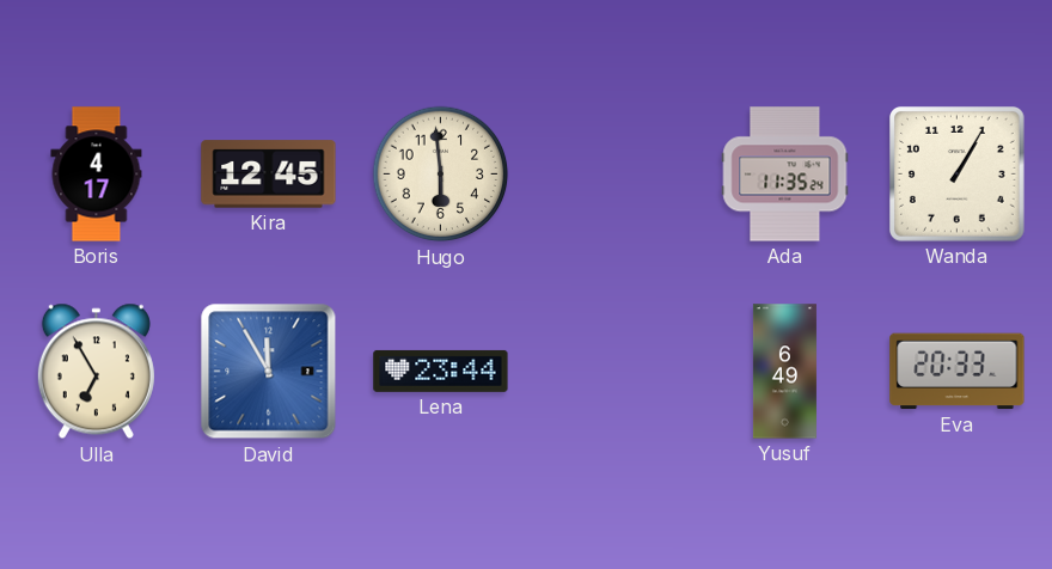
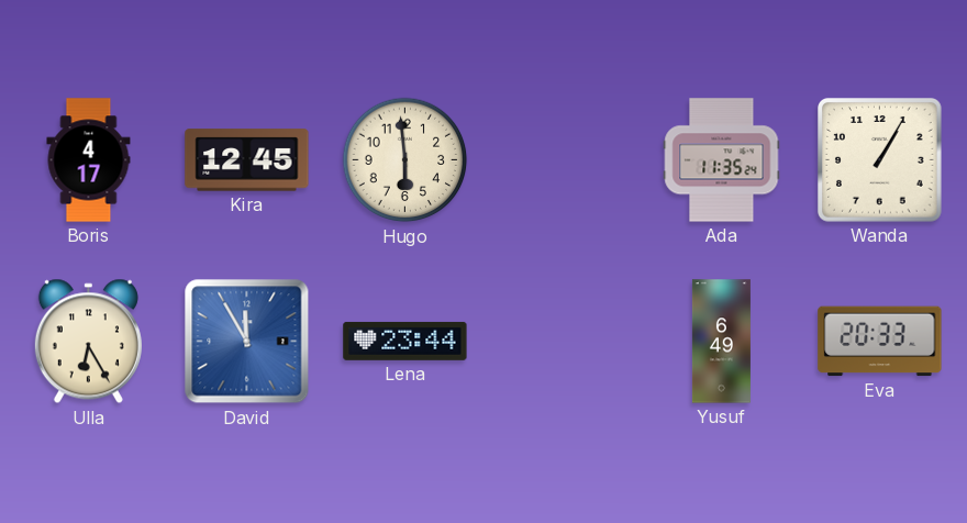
Ulla: 6:55 -> 6:25
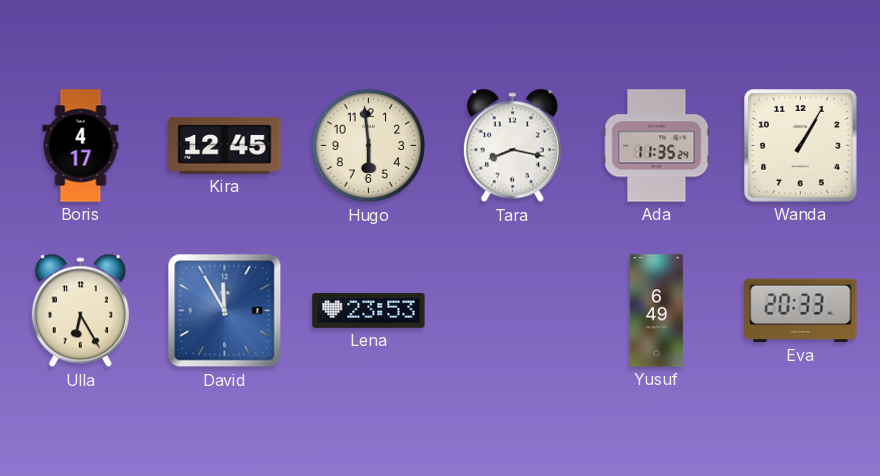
Tara: none -> 8:17
Lena: 23:44 -> 23:53
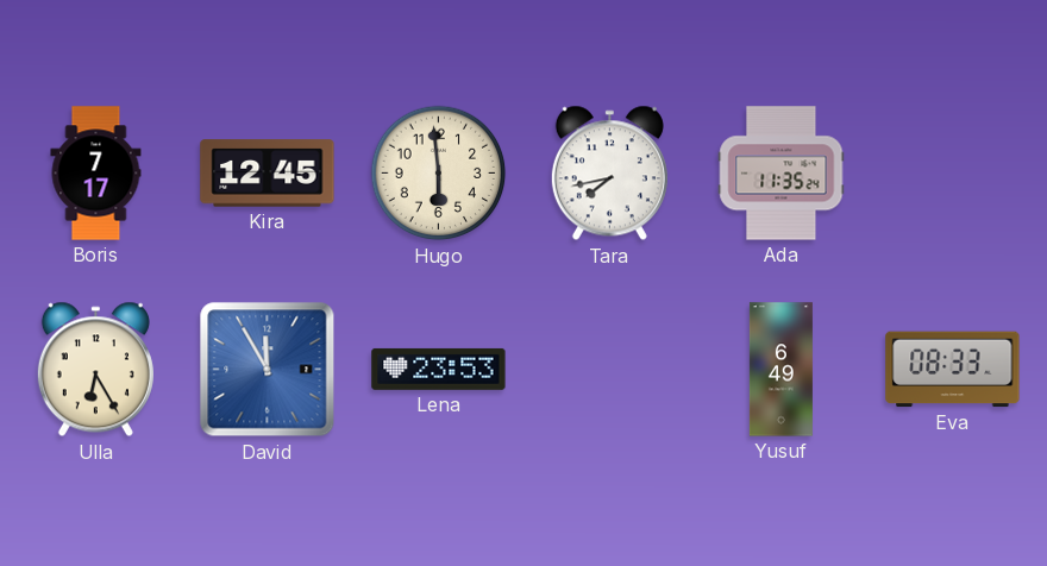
Boris: 4:17 -> 7:17
Tara: 8:17 -> 7:43
Wanda: 1:05 -> none
Eva: 20:33 -> 08:33
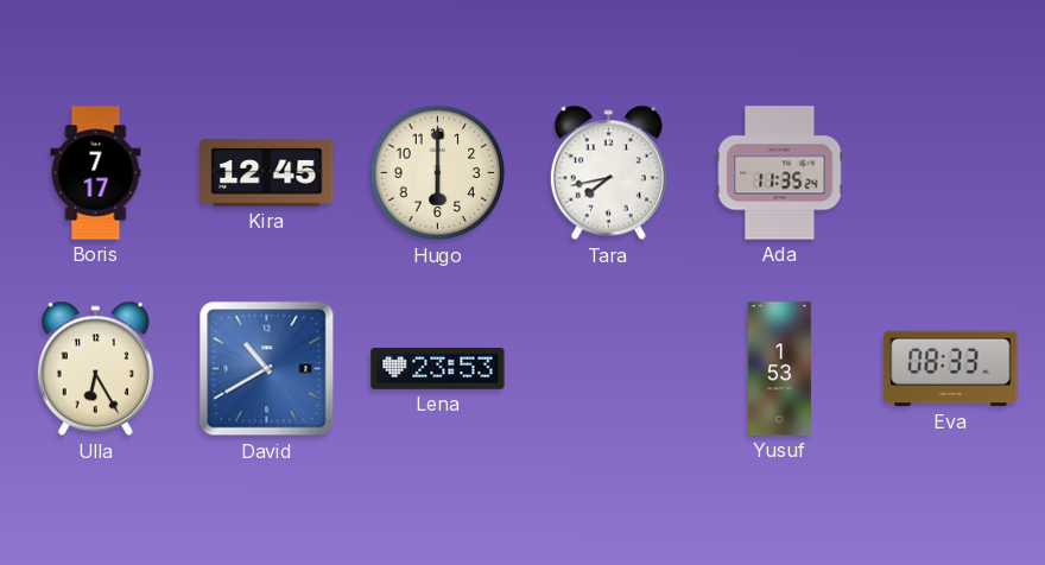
Hugo: 5:59 -> 6:00
David: 11:55 -> 10:40
Yusuf: 6:49 -> 1:53
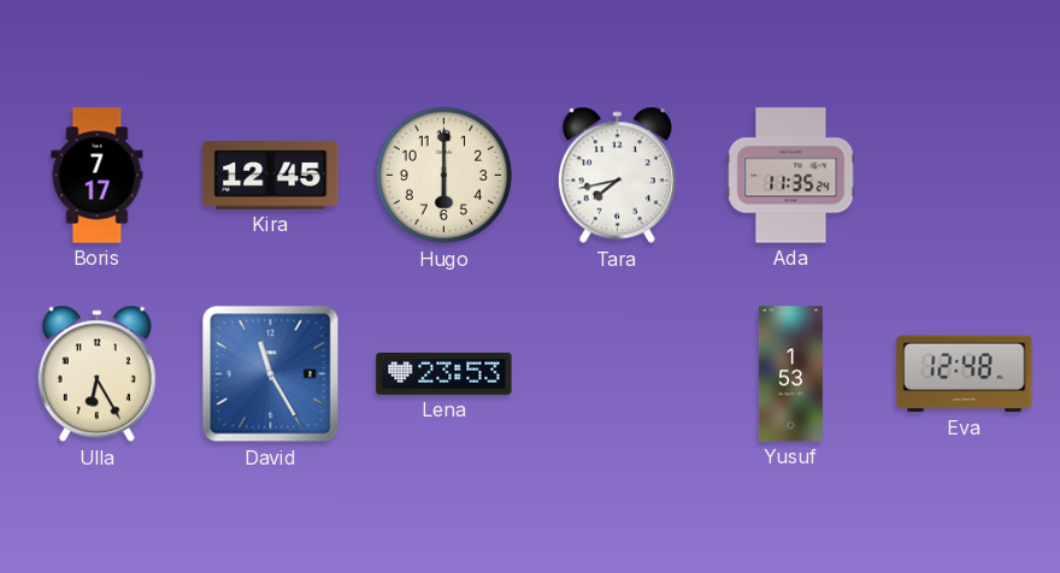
David: 10:40 -> 11:25
Eva: 08:33 -> 12:48
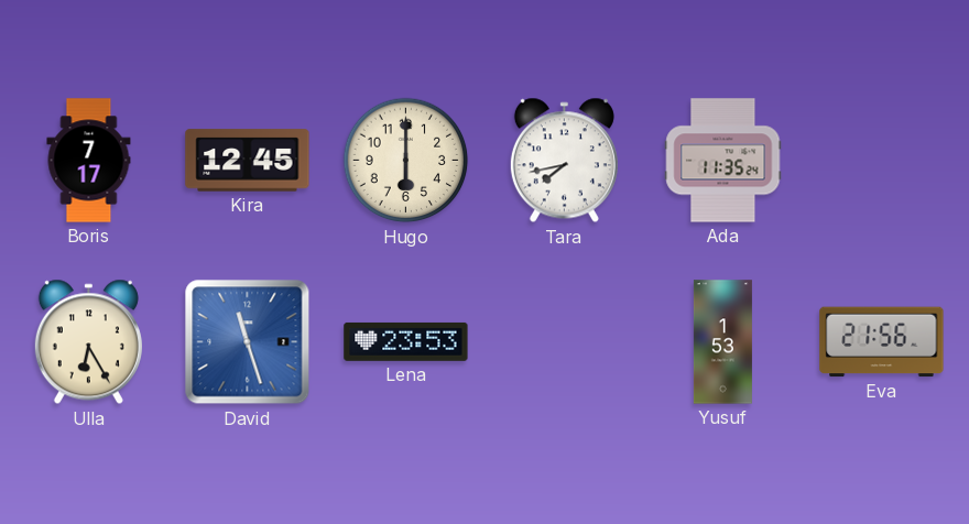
David: 11:25 -> 11:27
Eva: 12:48 -> 21:56
